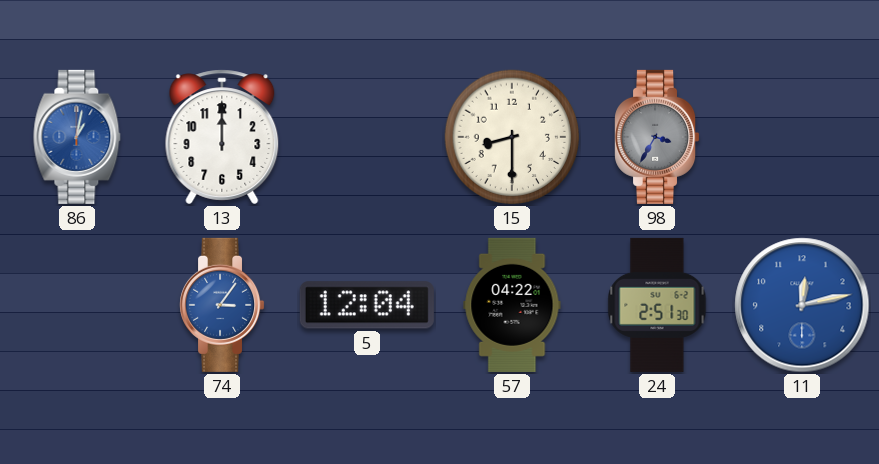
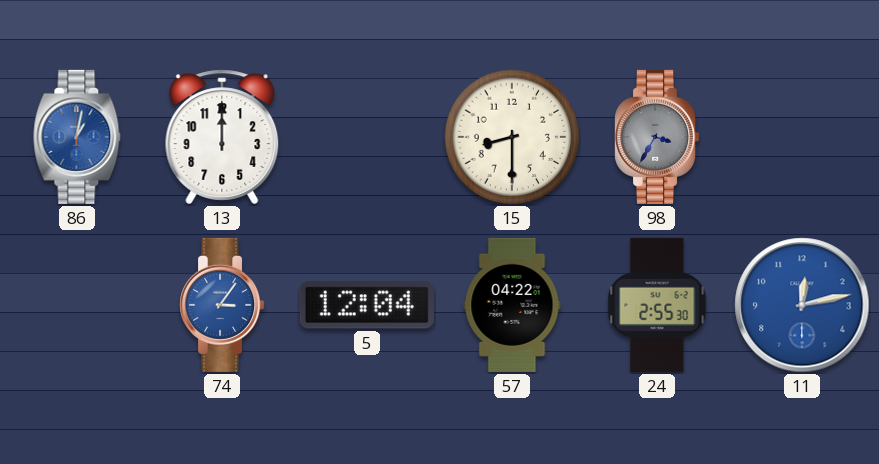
24: 2:51 -> 2:55
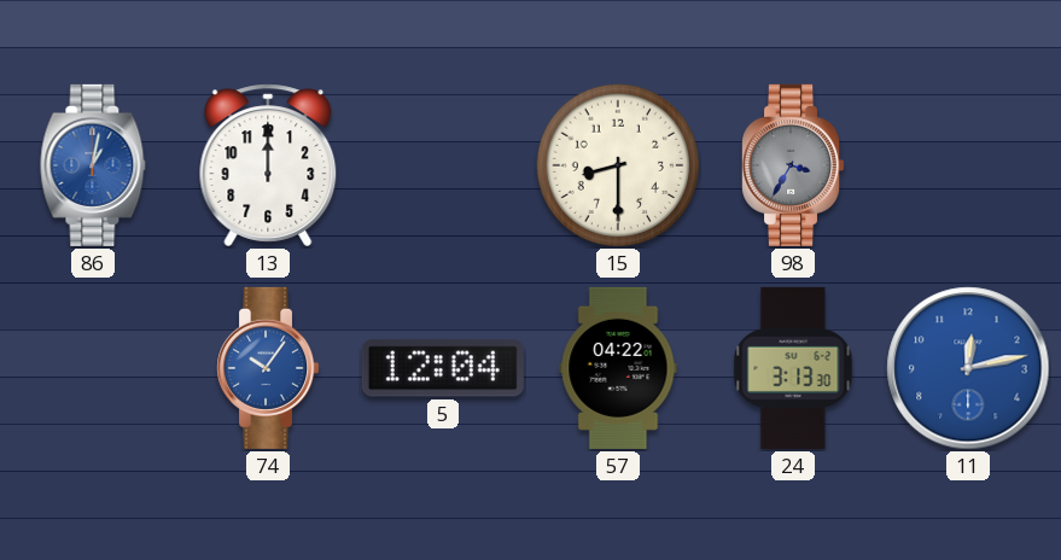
74: 3:06 -> 10:06
24: 2:55 -> 3:13
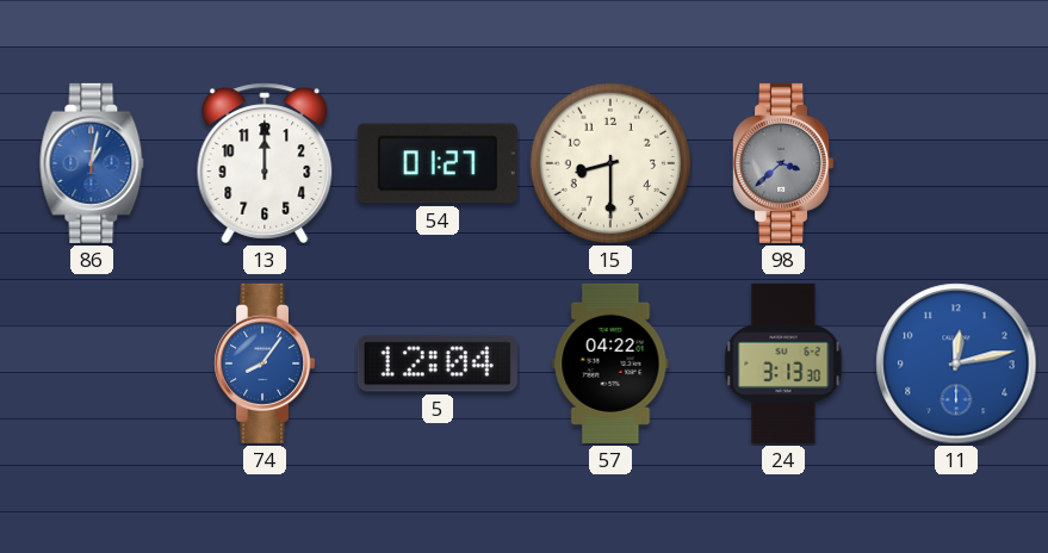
54: none -> 01:27
98: 3:35 -> 3:38
74: 10:06 -> 8:06
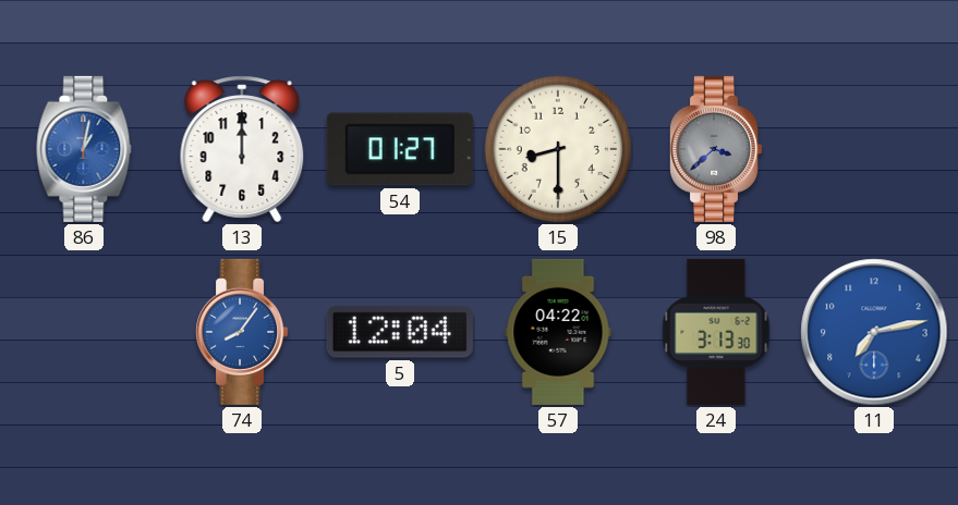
11: 12:13 -> 7:13
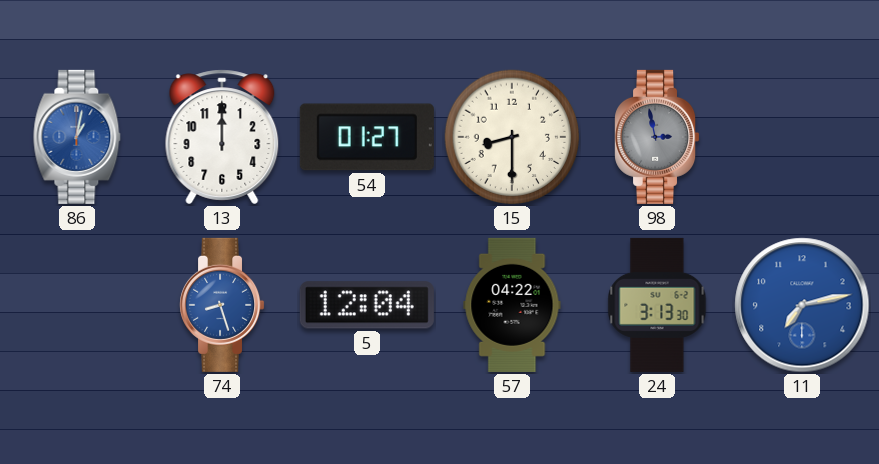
98: 3:38 -> 2:58
74: 8:06 -> 8:27
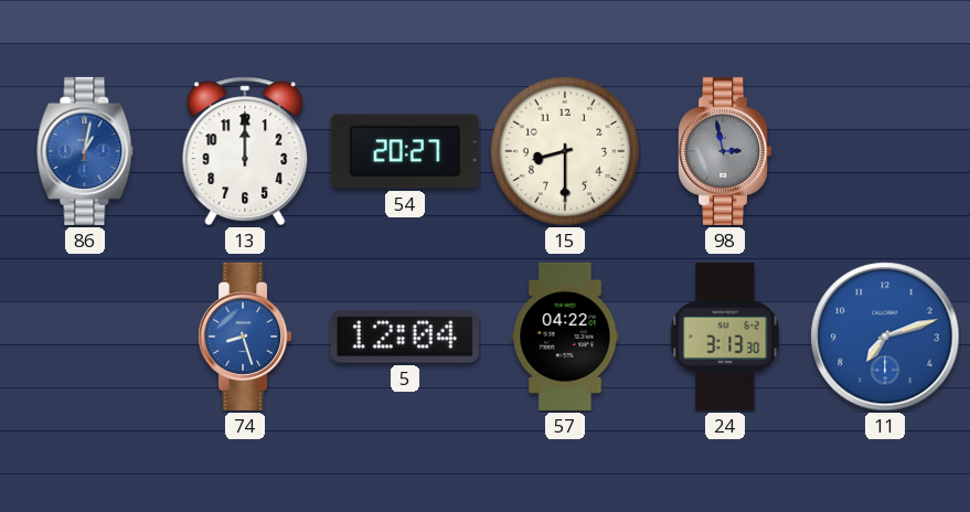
54: 01:27 -> 20:27
11: 7:13 -> 7:12
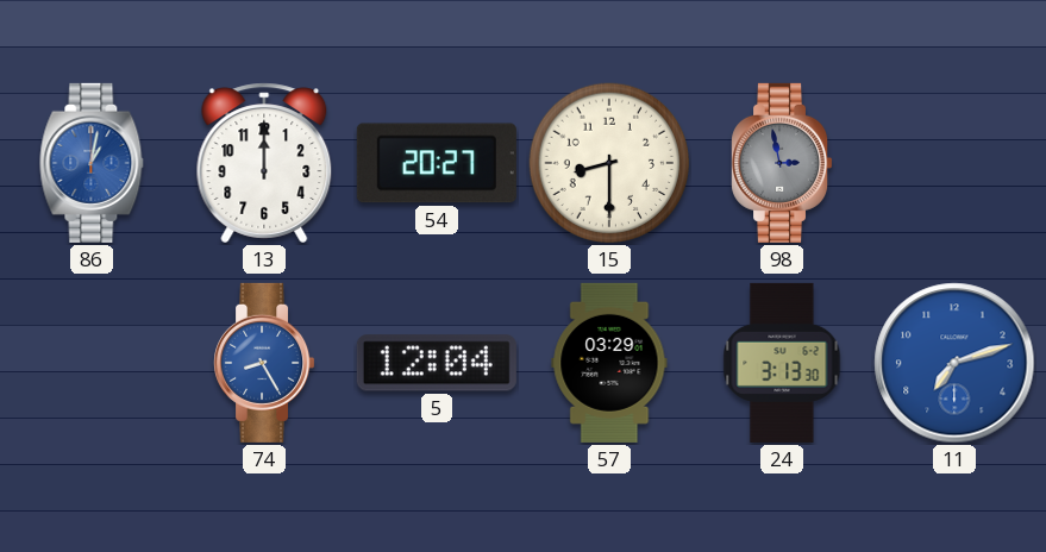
74: 8:27 -> 8:25
57: 04:22 -> 03:29
